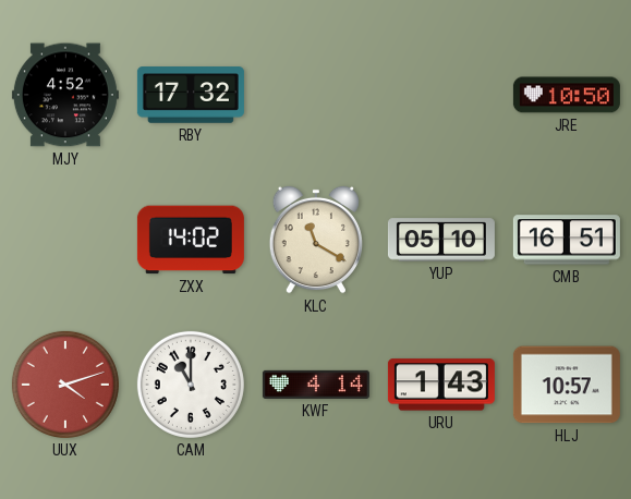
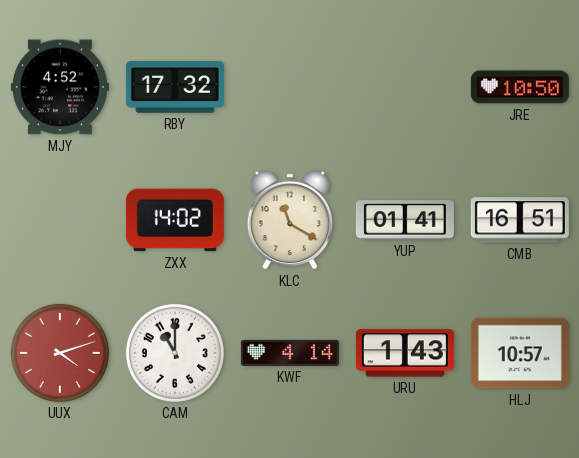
YUP: 05:10 -> 01:41
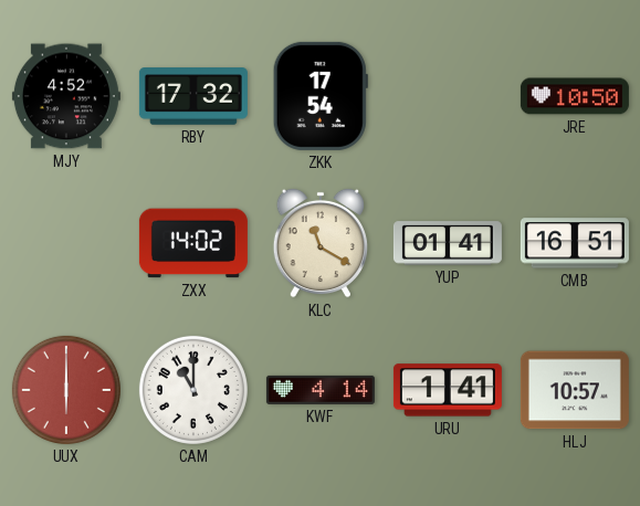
ZKK: none -> 17:54
UUX: 4:12 -> 6:00
URU: 1:43 -> 1:41
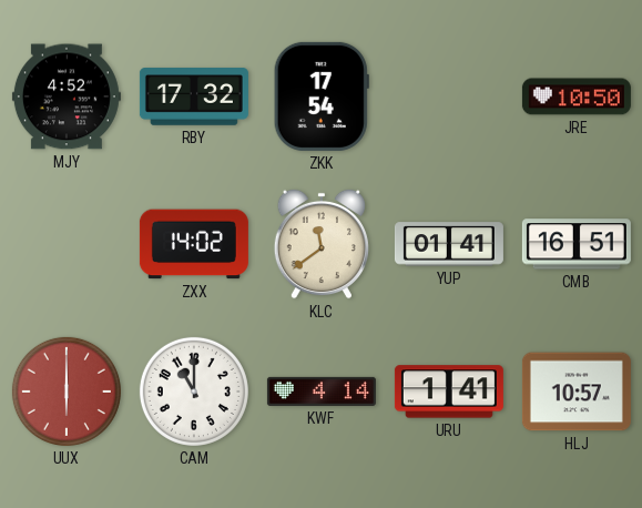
KLC: 11:20 -> 11:39
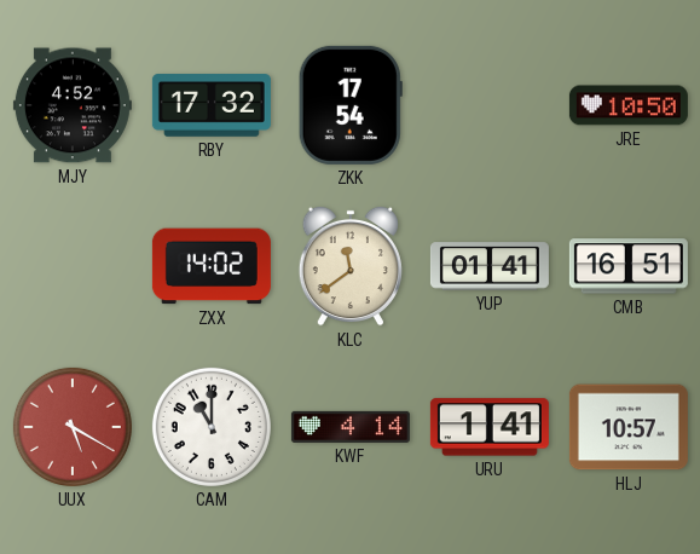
UUX: 6:00 -> 5:20
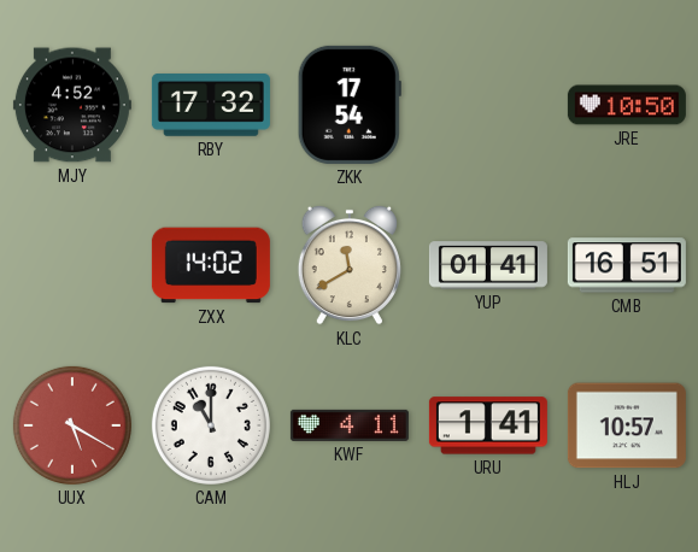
KLC: 11:39 -> 11:40
KWF: 4:14 -> 4:11
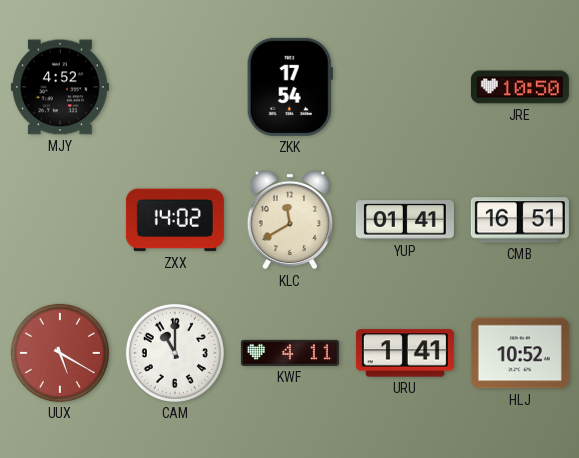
RBY: 17:32 -> none
HLJ: 10:57 -> 10:52
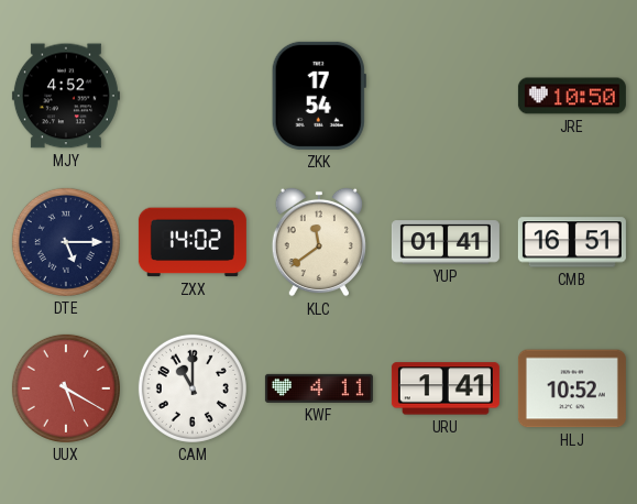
DTE: none -> 5:15
KLC: 11:40 -> 11:39
